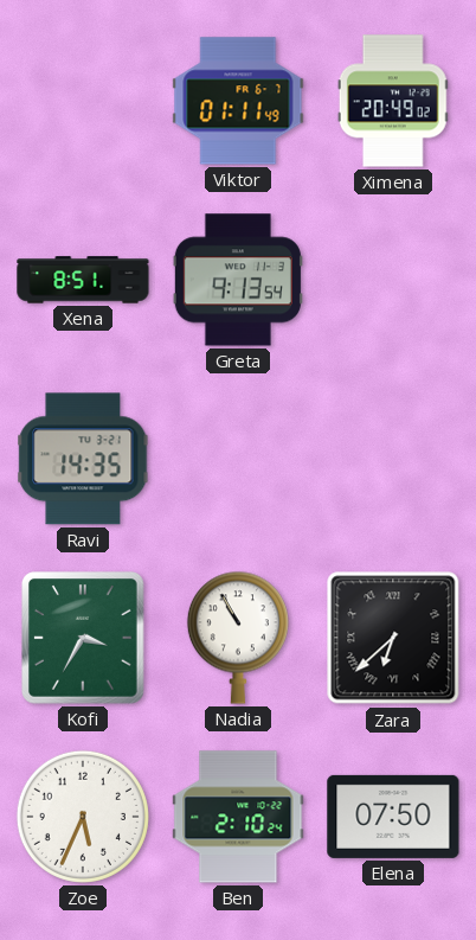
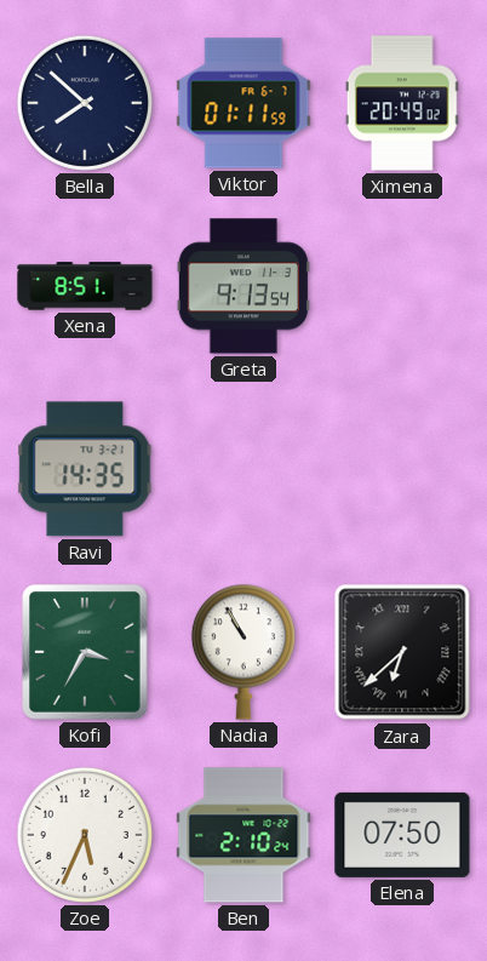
Bella: none -> 7:52
Viktor: 01:11:49 -> 01:11:59
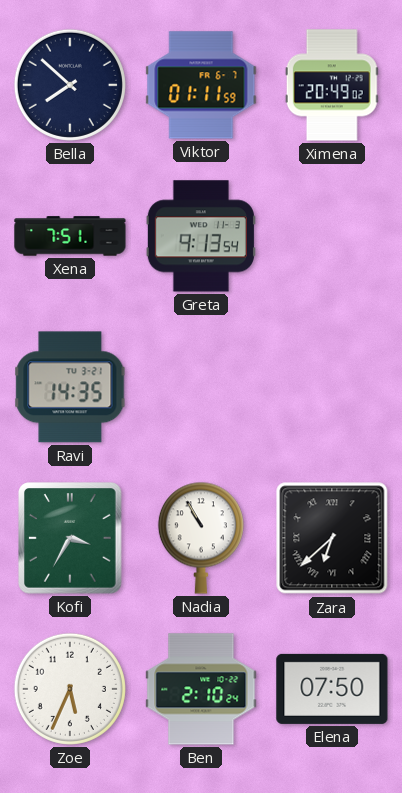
Xena: 8:51 -> 7:51
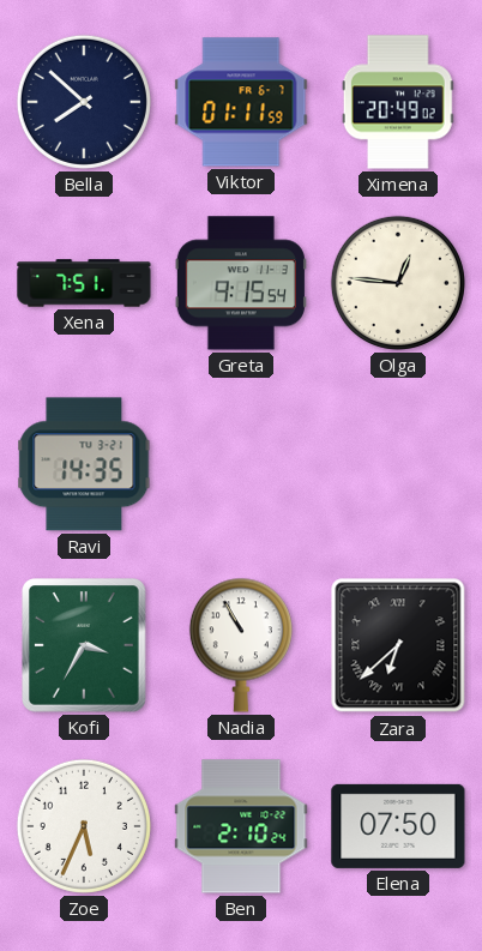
Greta: 9:13 -> 9:15
Olga: none -> 12:46
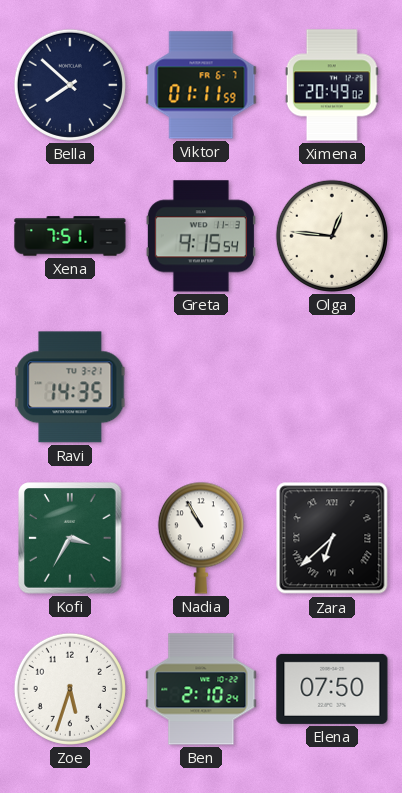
Zoe: 5:34 -> 5:33
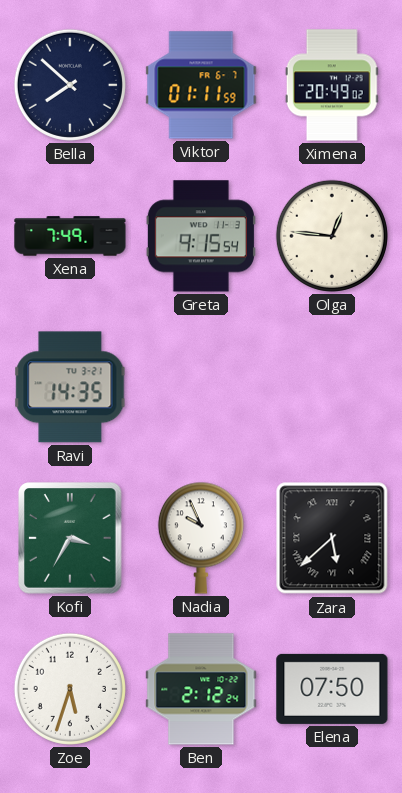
Xena: 7:51 -> 7:49
Nadia: 10:55 -> 9:56
Zara: 6:38 -> 5:38
Ben: 2:10 -> 2:12
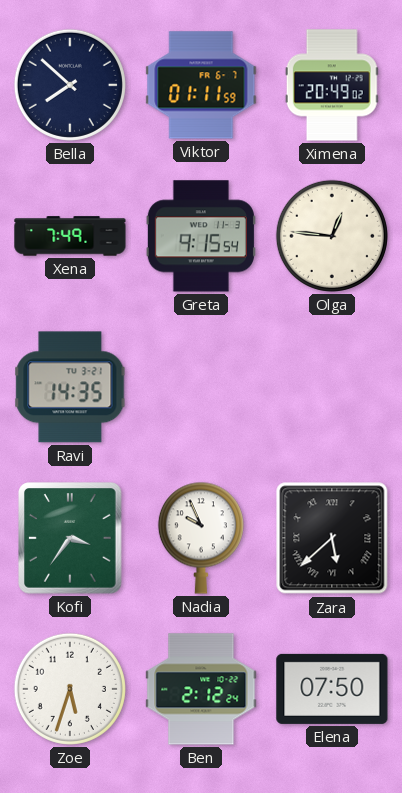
Kofi: 3:35 -> 3:36
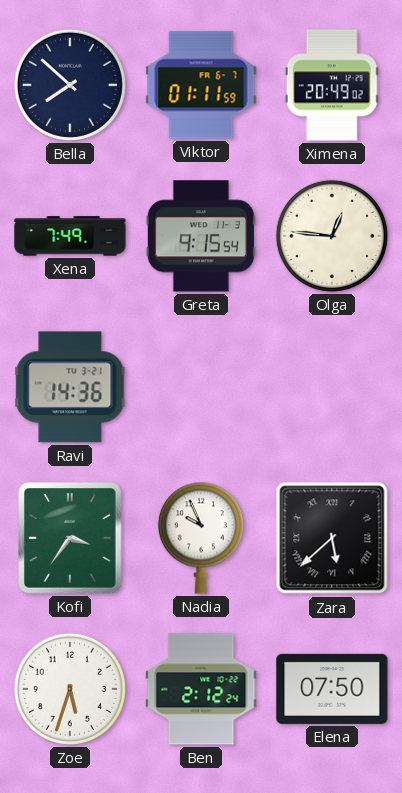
Ravi: 14:35 -> 14:36
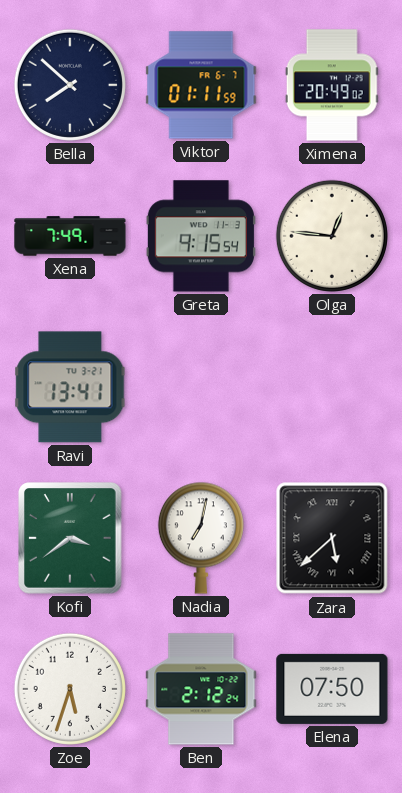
Ravi: 14:36 -> 13:41
Kofi: 3:36 -> 3:39
Nadia: 9:56 -> 7:02
